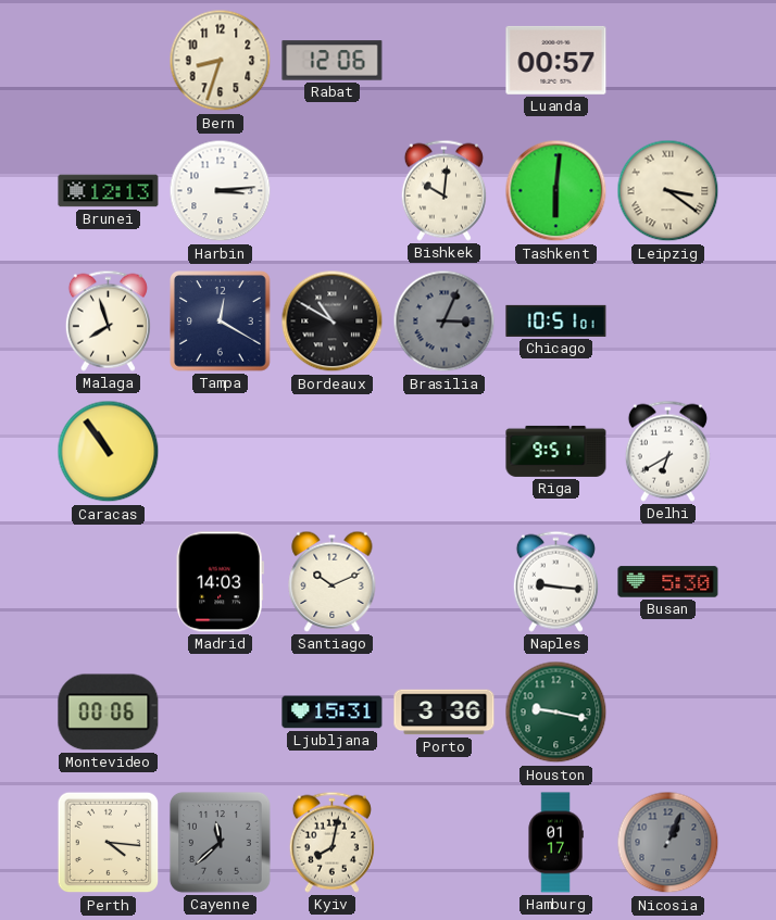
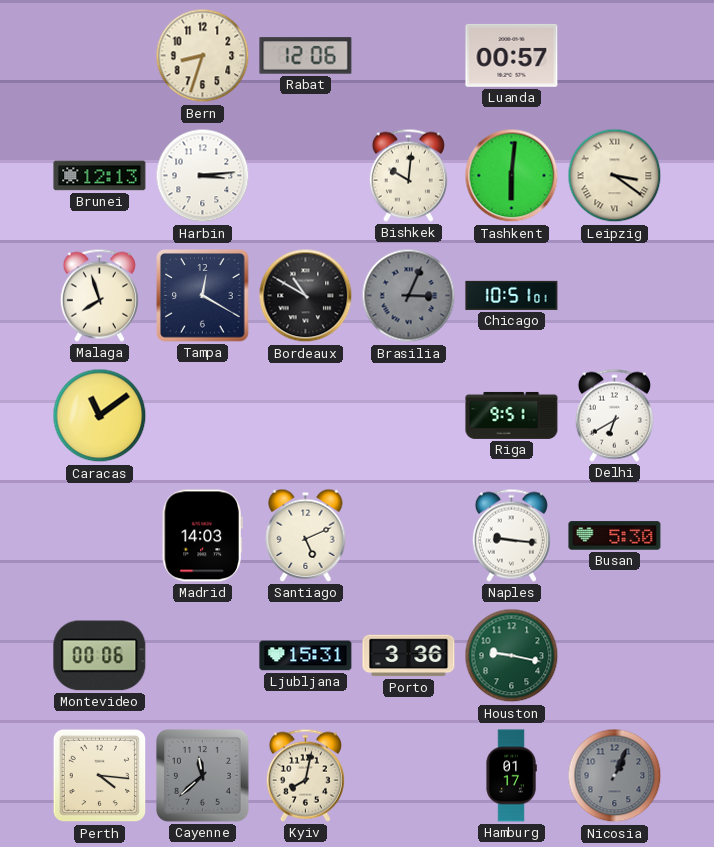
Caracas: 10:54 -> 11:09
Santiago: 10:11 -> 5:11
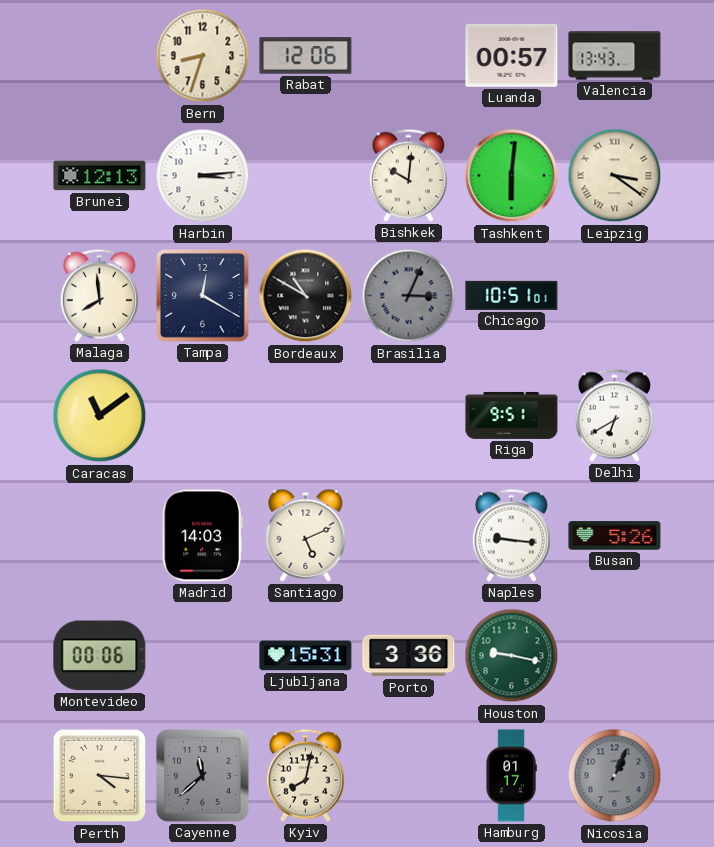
Valencia: none -> 13:43
Malaga: 7:57 -> 7:59
Busan: 5:30 -> 5:26
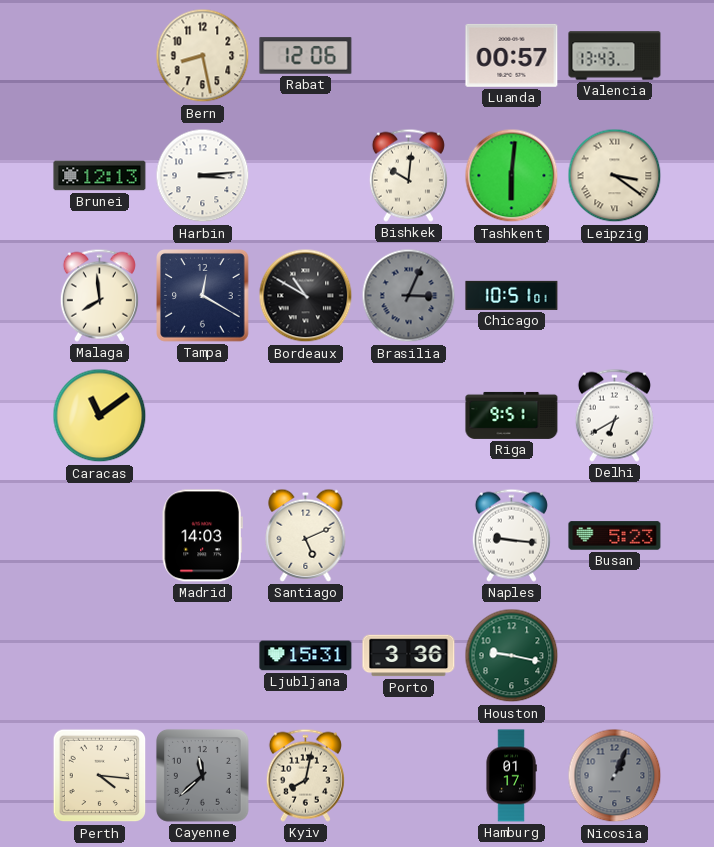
Bern: 8:33 -> 8:28
Busan: 5:26 -> 5:23
Montevideo: 00:06 -> none
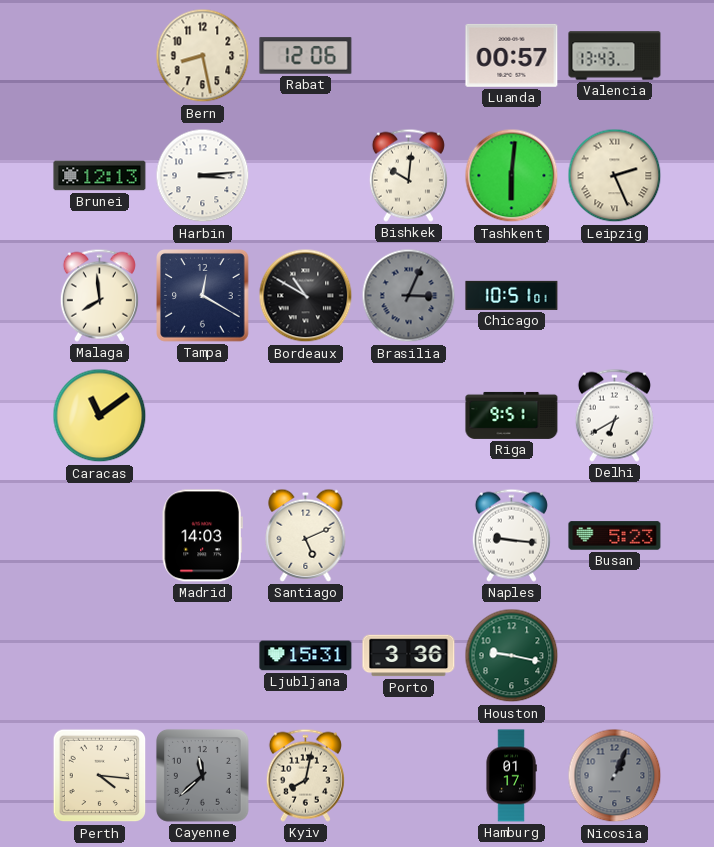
Leipzig: 3:21 -> 2:26
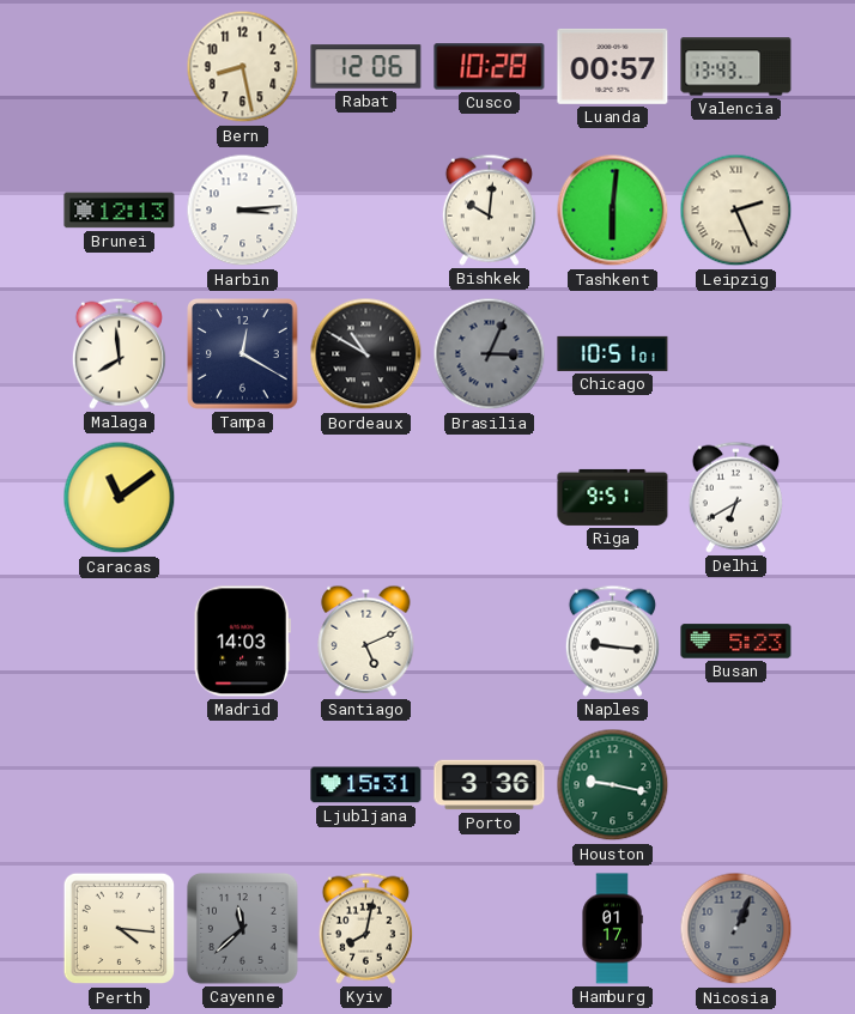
Cusco: none -> 10:28
